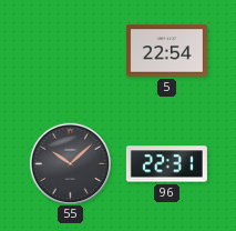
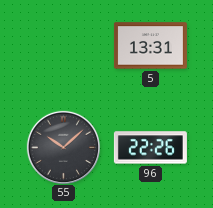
5: 22:54 -> 13:31
96: 22:31 -> 22:26
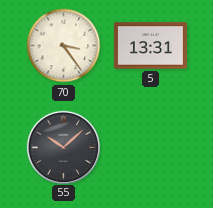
70: none -> 3:24
96: 22:26 -> none
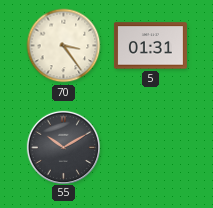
5: 13:31 -> 01:31
55: 10:08 -> 10:10
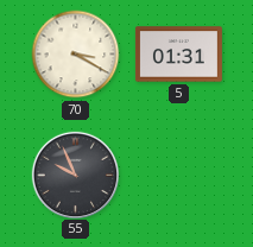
70: 3:24 -> 3:20
55: 10:10 -> 9:56
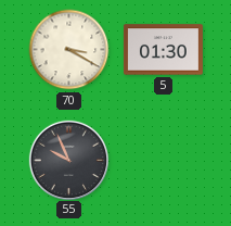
5: 01:31 -> 01:30
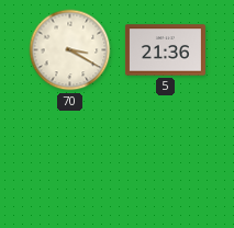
5: 01:30 -> 21:36
55: 9:56 -> none
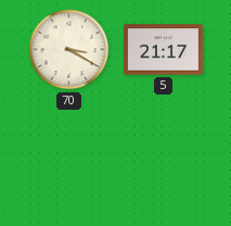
5: 21:36 -> 21:17
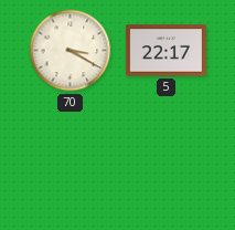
5: 21:17 -> 22:17
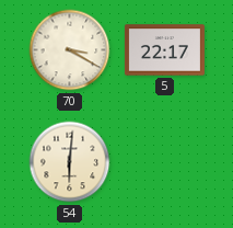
54: none -> 6:01
